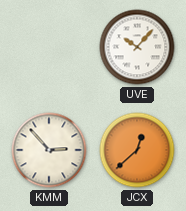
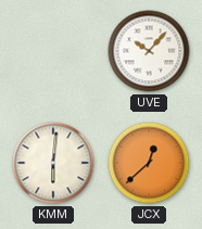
KMM: 2:53 -> 6:01
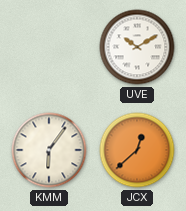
UVE: 10:07 -> 10:10
KMM: 6:01 -> 6:06
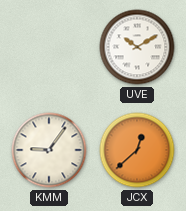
KMM: 6:06 -> 9:06
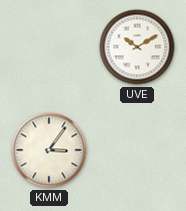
KMM: 9:06 -> 3:06
JCX: 12:38 -> none
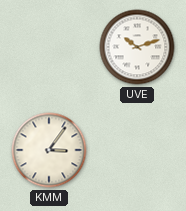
UVE: 10:10 -> 10:12
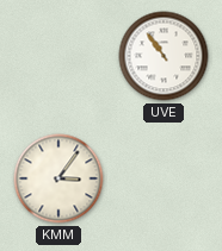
UVE: 10:12 -> 10:54
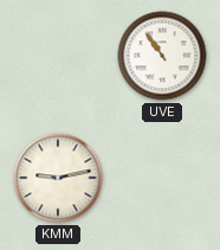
KMM: 3:06 -> 9:13
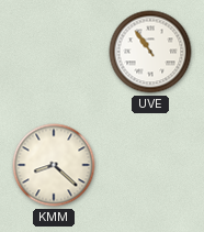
KMM: 9:13 -> 8:22
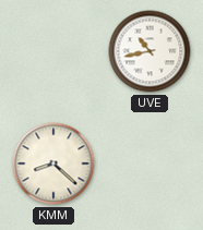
UVE: 10:54 -> 10:43
